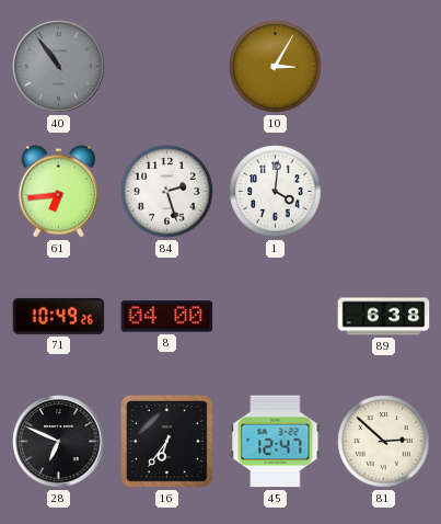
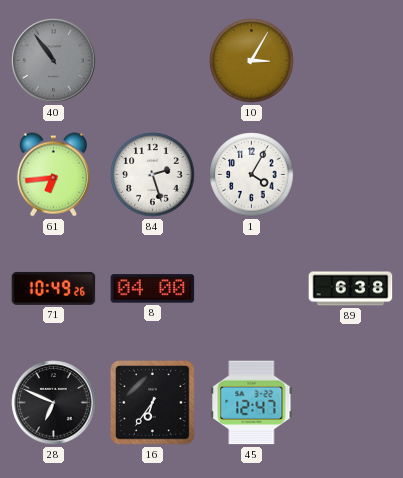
1: 4:01 -> 4:05
81: 2:52 -> none
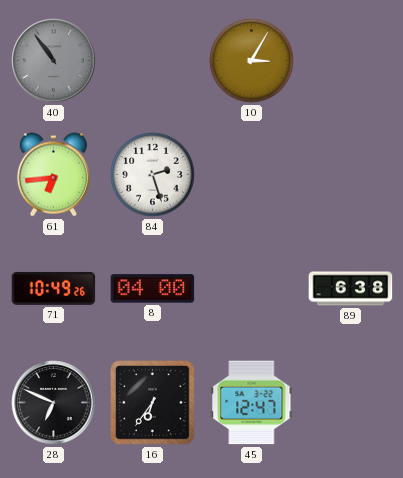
1: 4:05 -> none
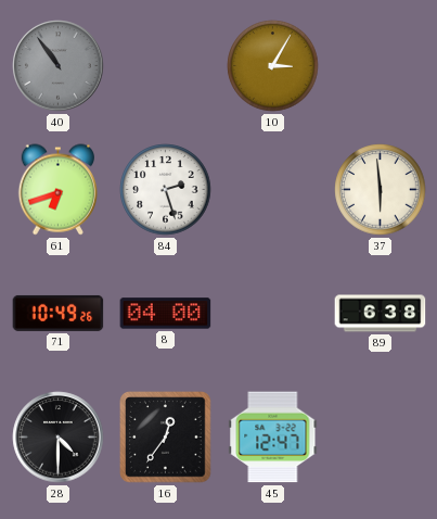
61: 6:44 -> 6:42
37: none -> 5:59
28: 6:49 -> 4:30
16: 6:36 -> 12:36
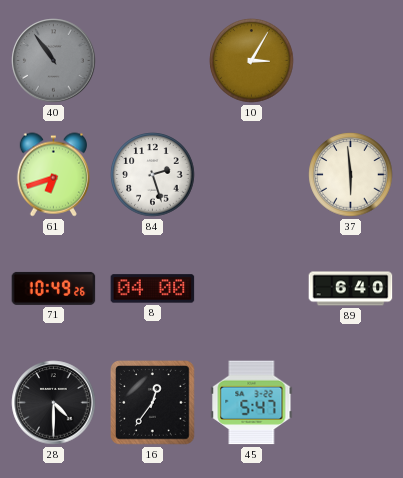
89: 6:38 -> 6:40
45: 12:47 -> 5:47
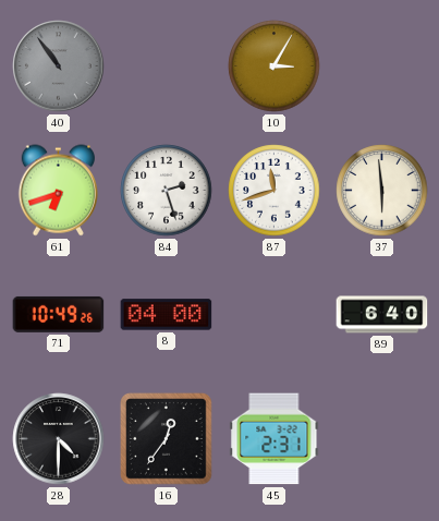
87: none -> 11:42
45: 5:47 -> 2:31
